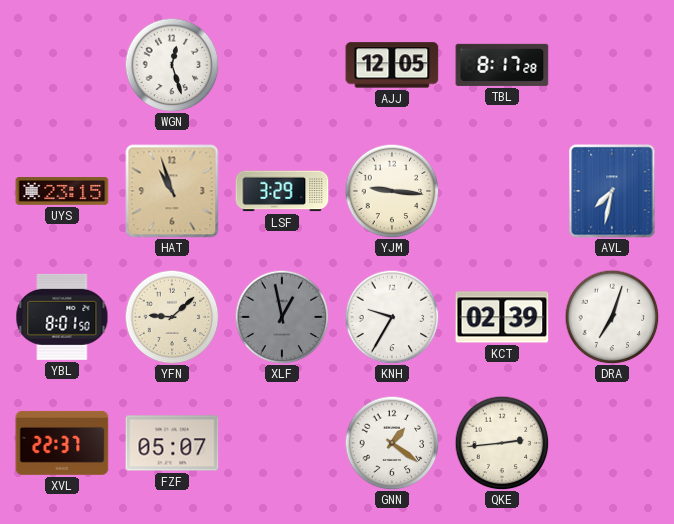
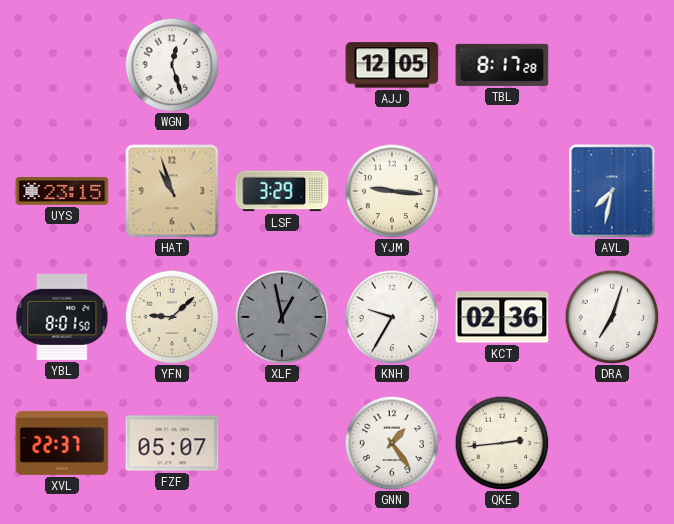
KCT: 02:39 -> 02:36
GNN: 1:21 -> 1:24
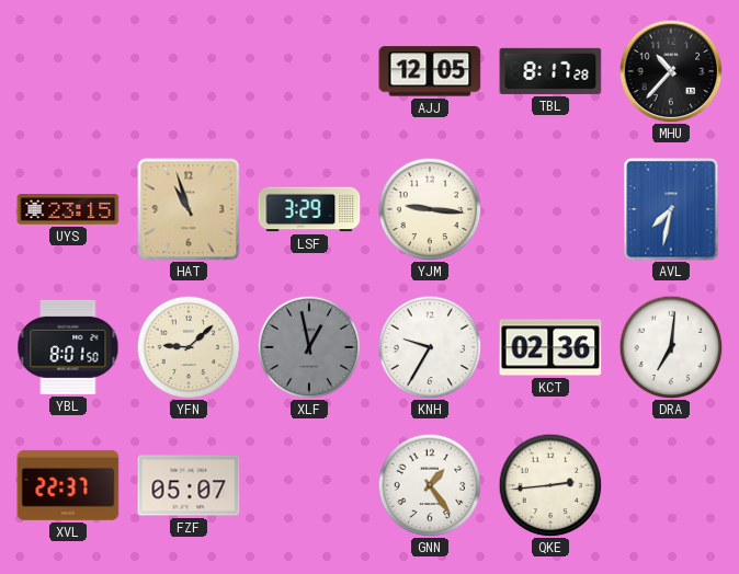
WGN: 12:27 -> none
MHU: none -> 10:37
DRA: 7:03 -> 7:01
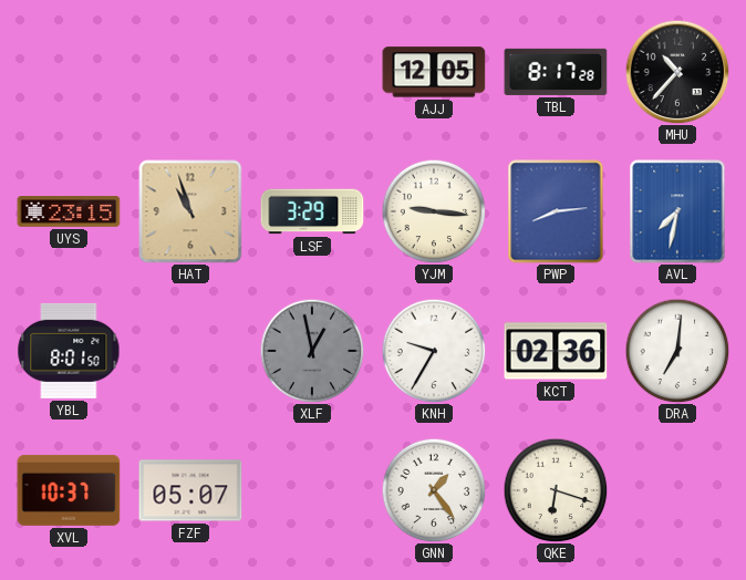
PWP: none -> 8:14
YFN: 9:08 -> none
XVL: 22:37 -> 10:37
QKE: 2:44 -> 6:18
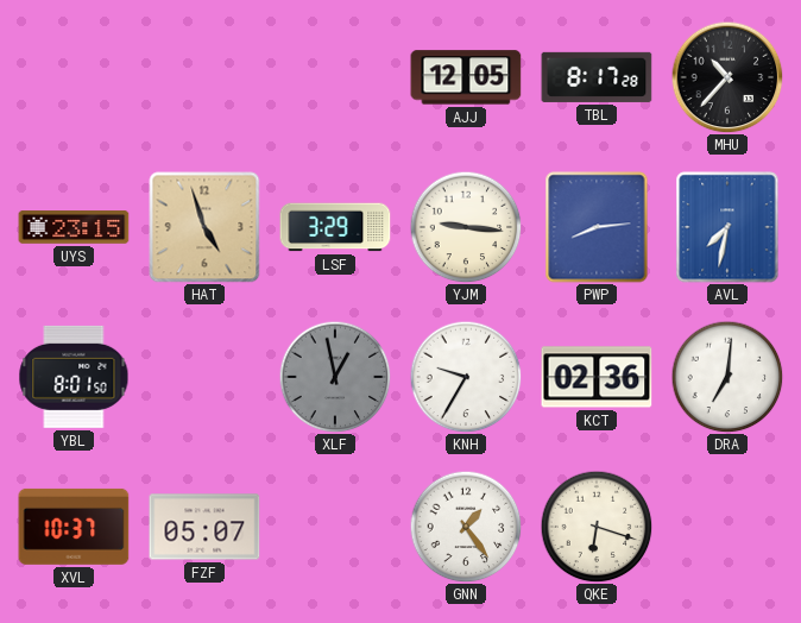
HAT: 10:57 -> 4:57
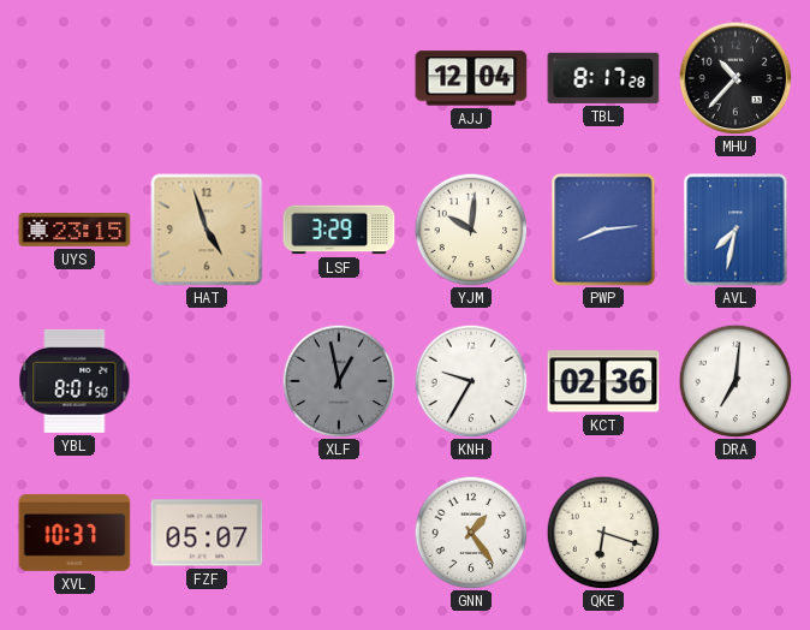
AJJ: 12:05 -> 12:04
YJM: 9:16 -> 10:01
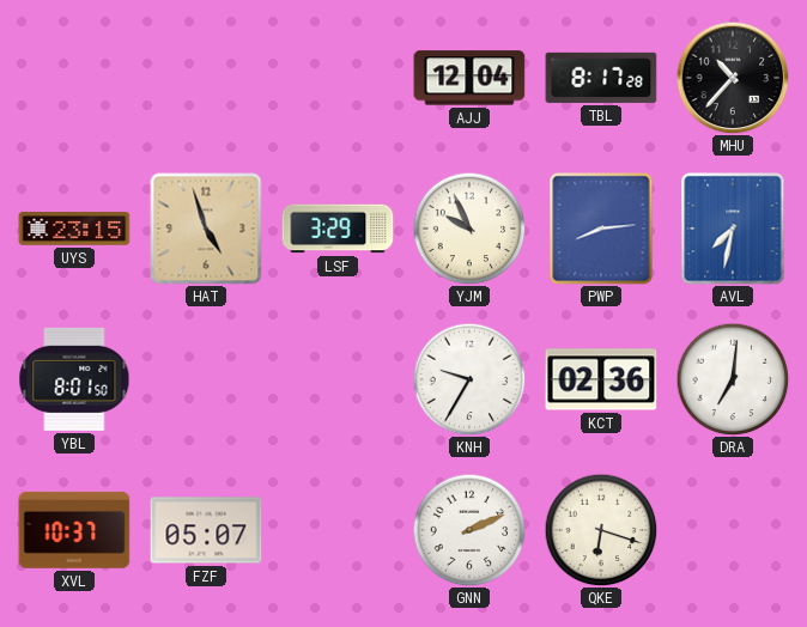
YJM: 10:01 -> 9:56
XLF: 12:58 -> none
GNN: 1:24 -> 2:11
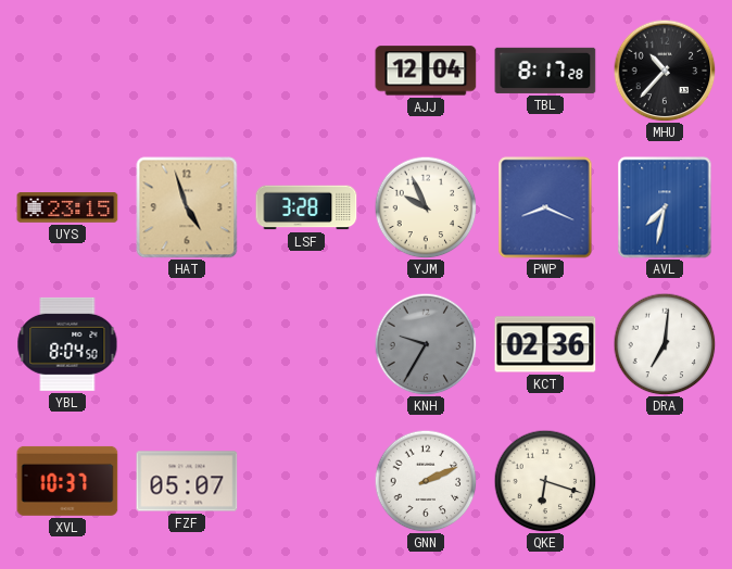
LSF: 3:29 -> 3:28
PWP: 8:14 -> 8:19
YBL: 8:01 -> 8:04
KNH dial: white -> grey
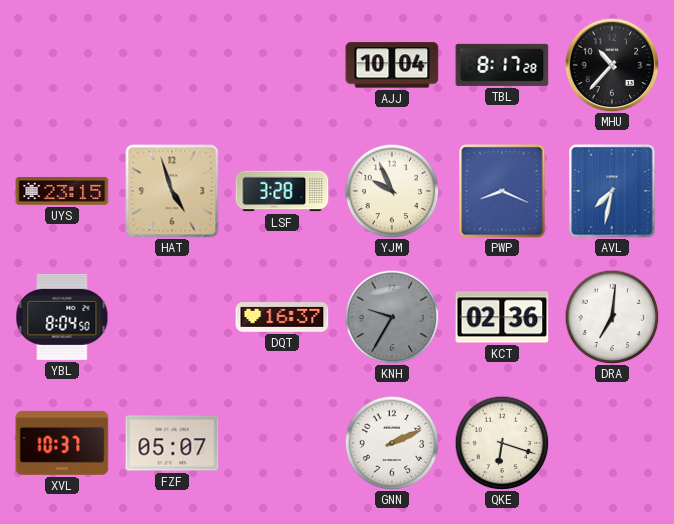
AJJ: 12:04 -> 10:04
DQT: none -> 16:37
